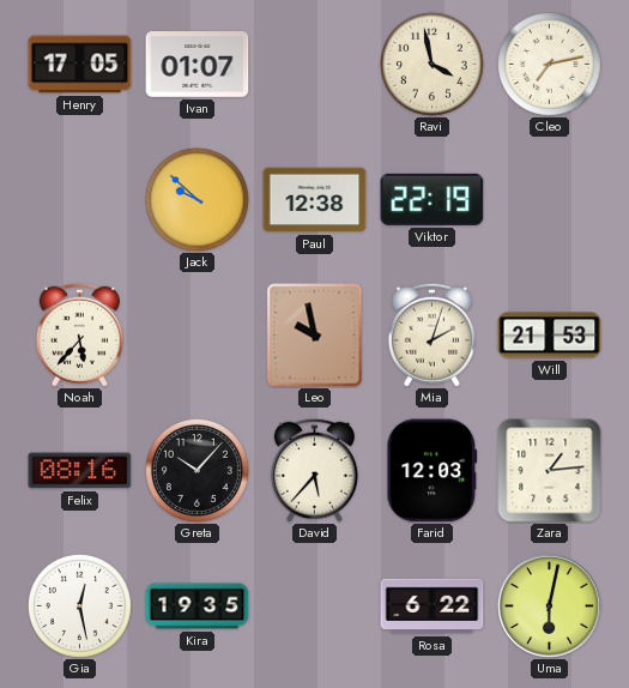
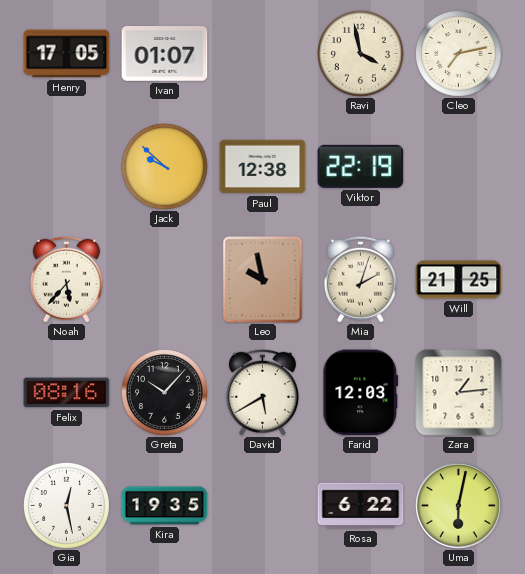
Will: 21:53 -> 21:25
David: 5:37 -> 5:40
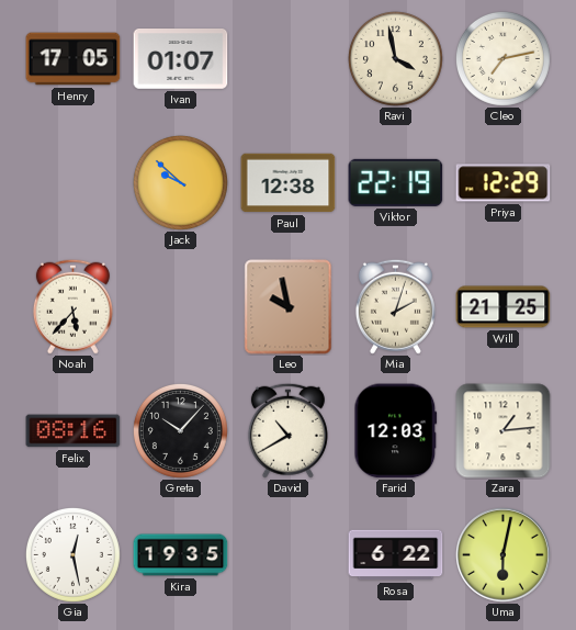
Priya: none -> 12:29
David: 5:40 -> 10:40
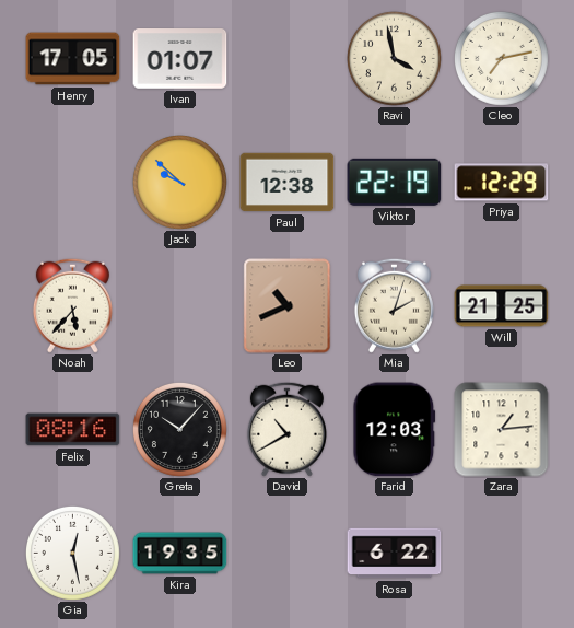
Leo: 9:58 -> 10:41
Uma: 6:02 -> none
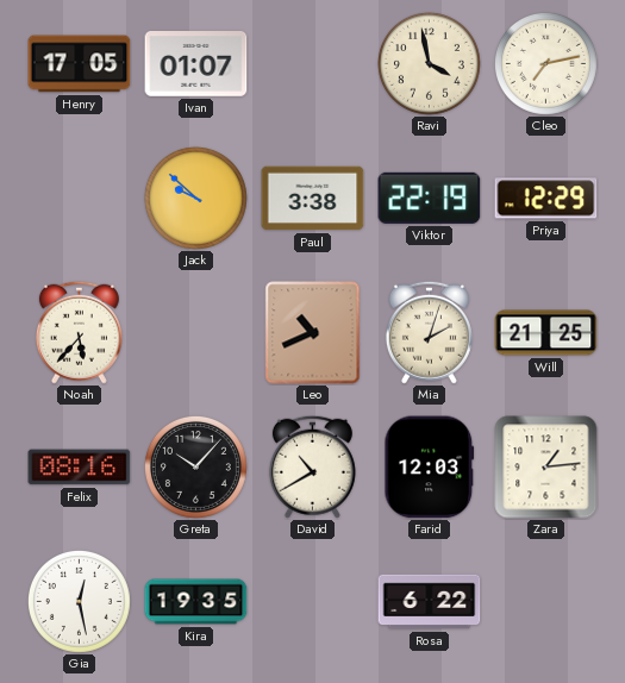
Paul: 12:38 -> 3:38
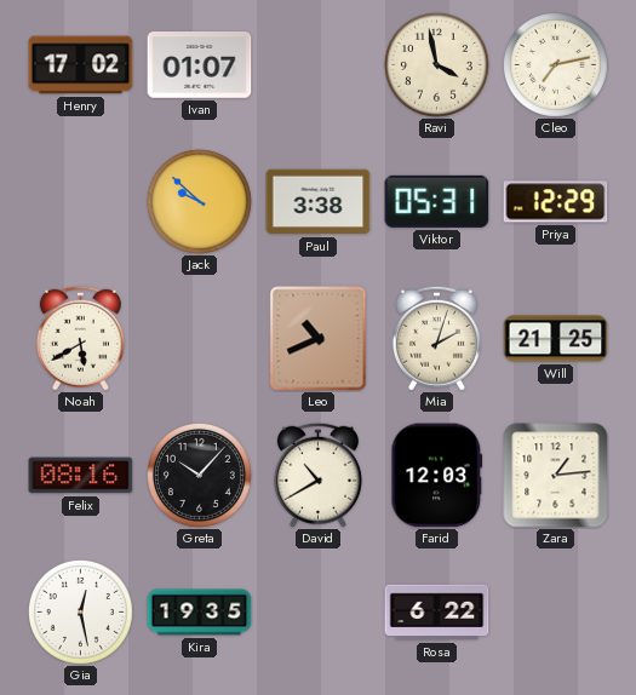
Henry: 17:05 -> 17:02
Viktor: 22:19 -> 05:31
Noah: 5:37 -> 5:40
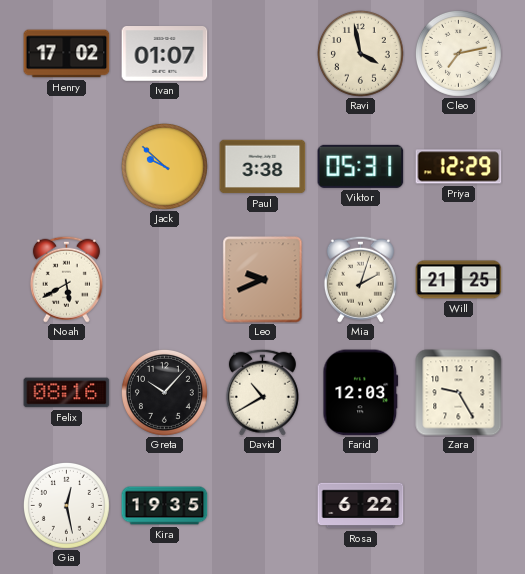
Leo: 10:41 -> 9:41
Zara: 1:14 -> 9:25
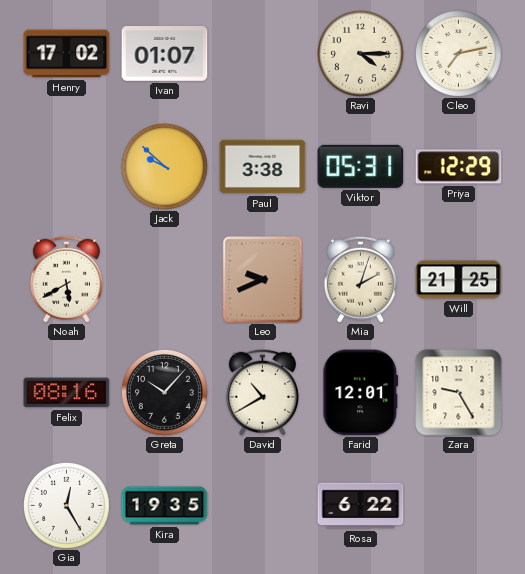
Ravi: 3:58 -> 4:15
Farid: 12:03 -> 12:01
Gia: 12:28 -> 12:25
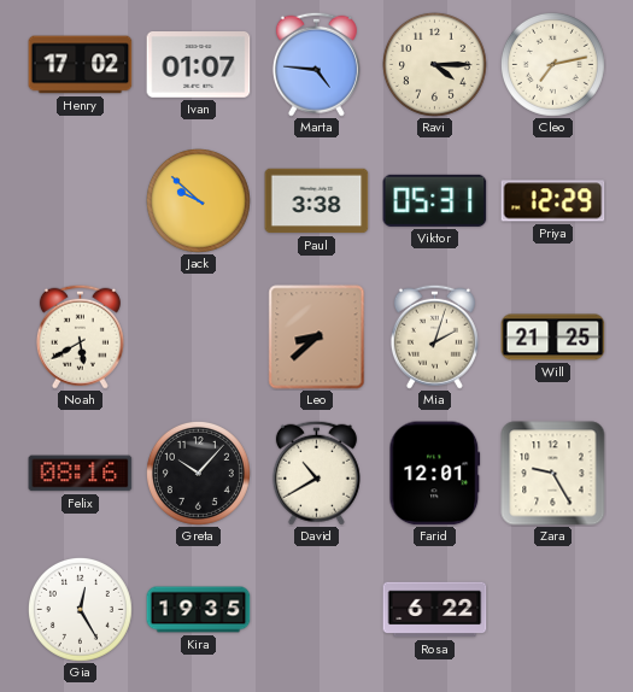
Marta: none -> 4:46
Leo: 9:41 -> 8:38
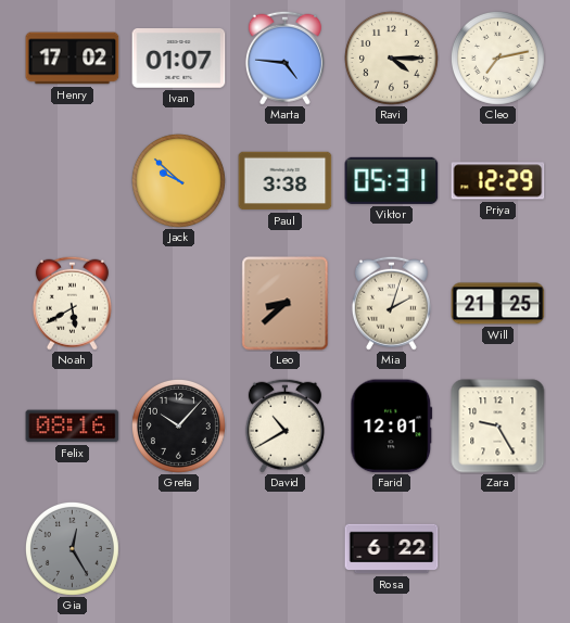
Gia dial: white -> grey
Kira: 19:35 -> none
